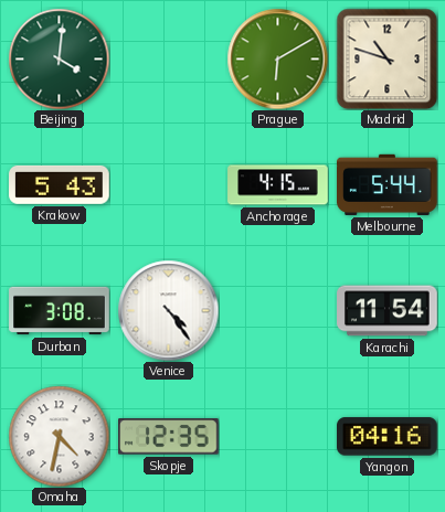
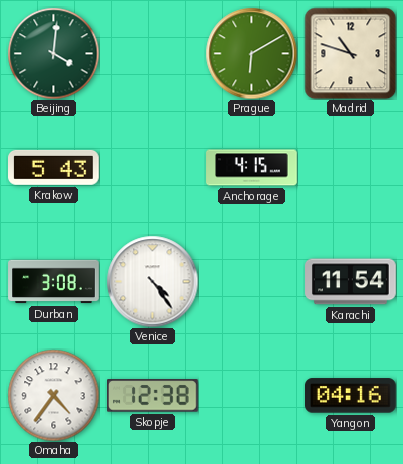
Melbourne: 5:44 -> none
Omaha: 4:32 -> 4:36
Skopje: 12:35 -> 12:38
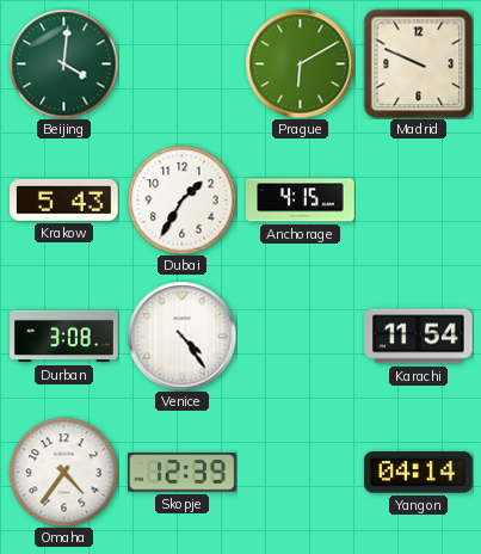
Madrid: 10:48 -> 9:49
Dubai: none -> 1:35
Skopje: 12:38 -> 12:39
Yangon: 04:16 -> 04:14
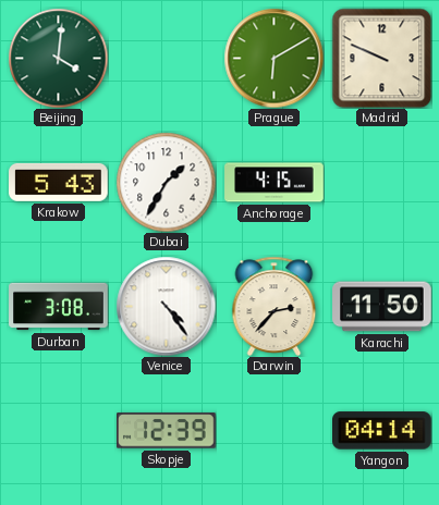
Darwin: none -> 2:37
Karachi: 11:54 -> 11:50
Omaha: 4:36 -> none
